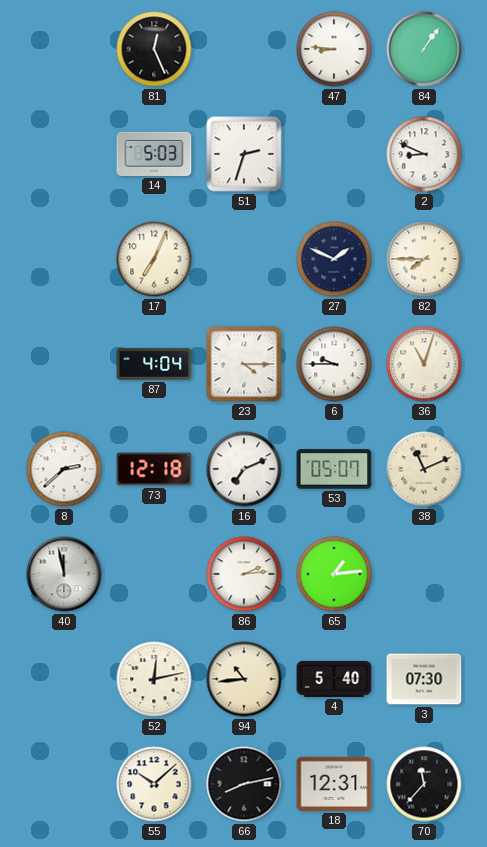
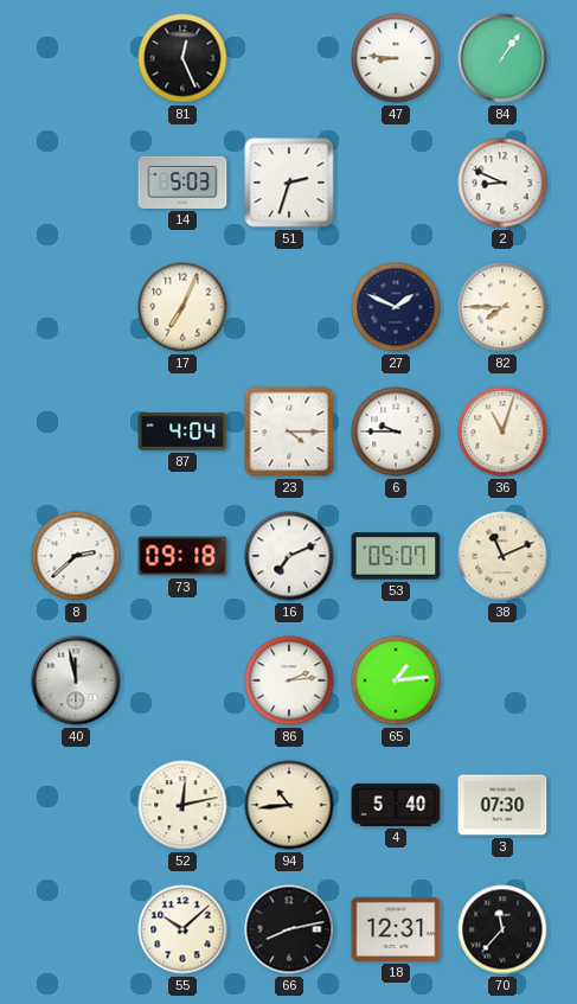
73: 12:18 -> 09:18
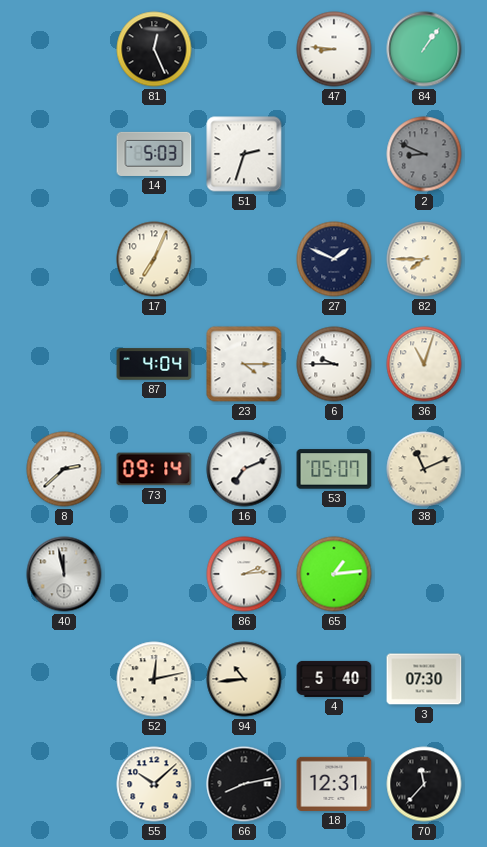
2 dial: white -> grey
73: 09:18 -> 09:14
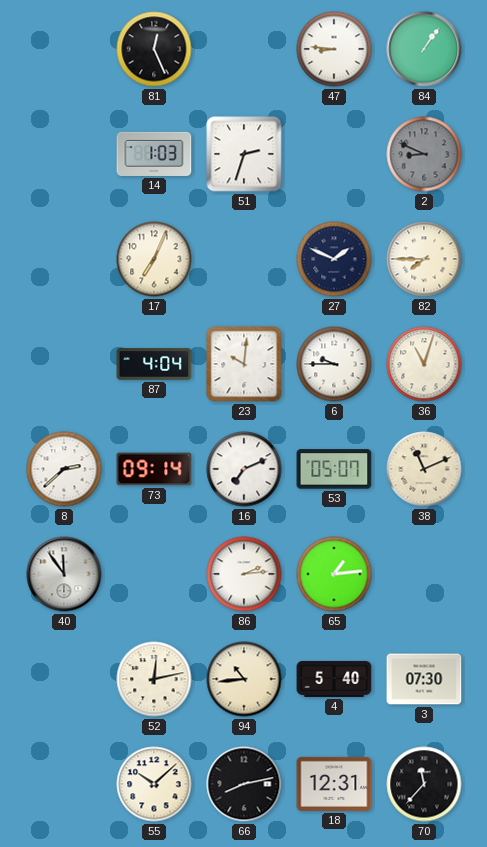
14: 5:03 -> 1:03
23: 4:15 -> 10:01
40: 11:58 -> 11:54
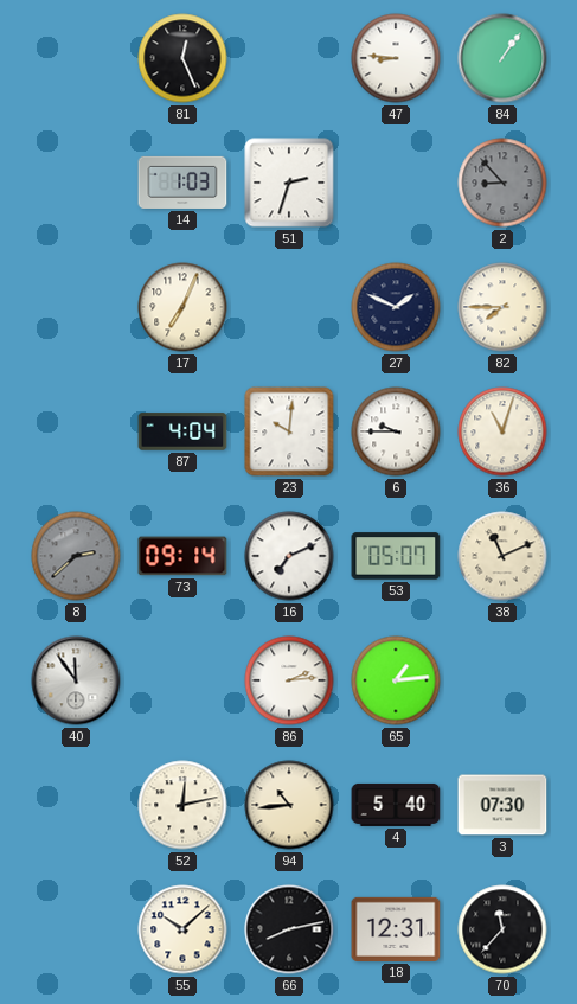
2: 8:49 -> 8:53
8 dial: white -> grey
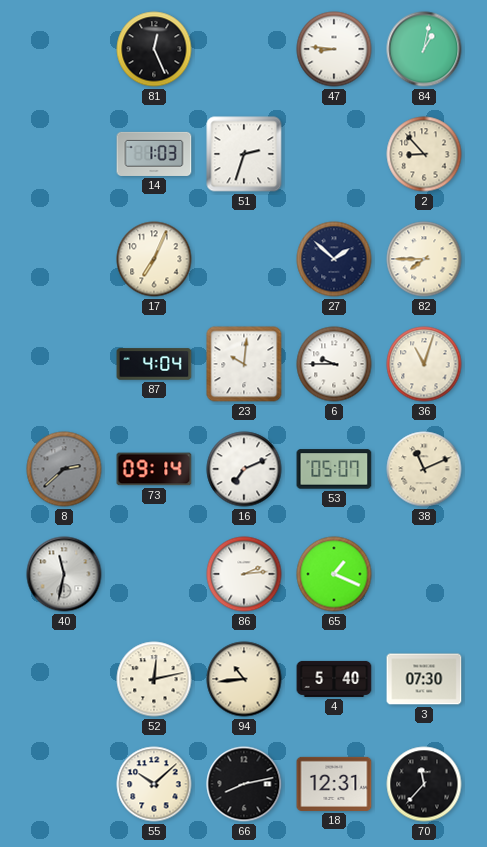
84: 1:06 -> 1:02
2 dial: grey -> cream
27: 1:49 -> 1:52
40: 11:54 -> 11:32
65: 1:14 -> 1:19
